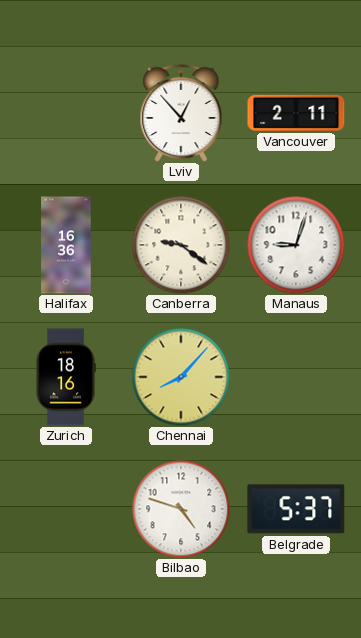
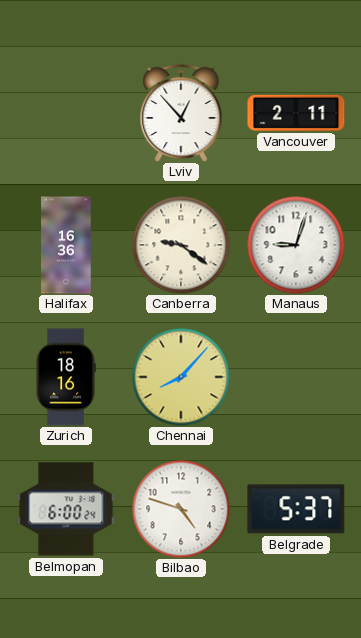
Belmopan: none -> 6:00
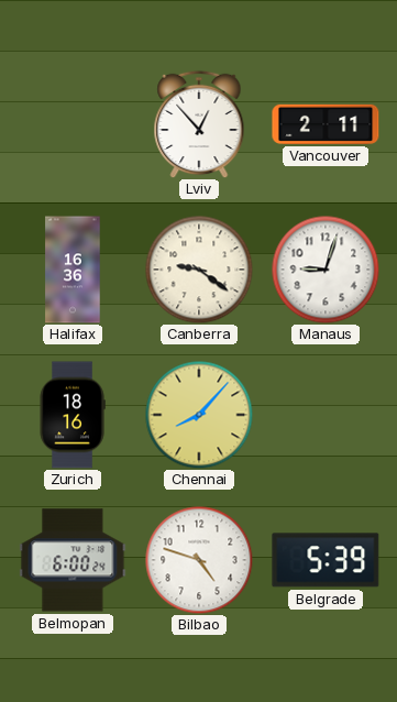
Belgrade: 5:37 -> 5:39
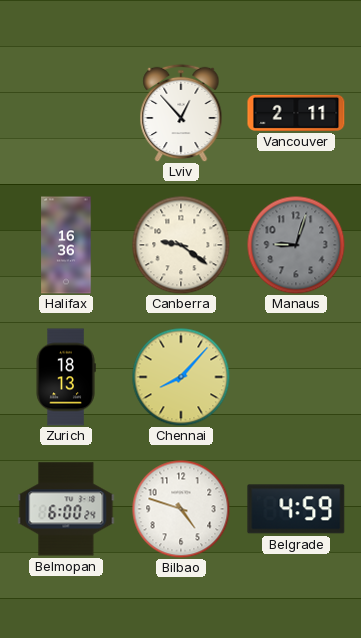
Manaus dial: white -> grey
Zurich: 18:16 -> 18:13
Belgrade: 5:39 -> 4:59
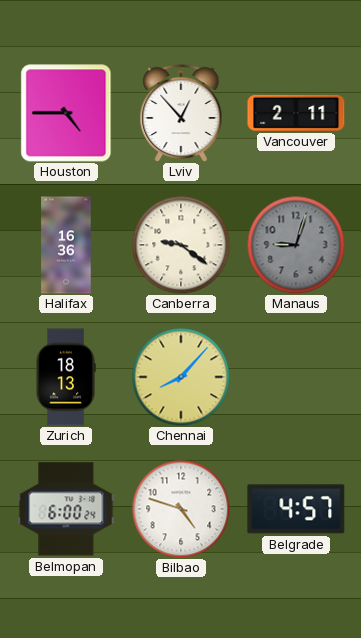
Houston: none -> 4:45
Belgrade: 4:59 -> 4:57
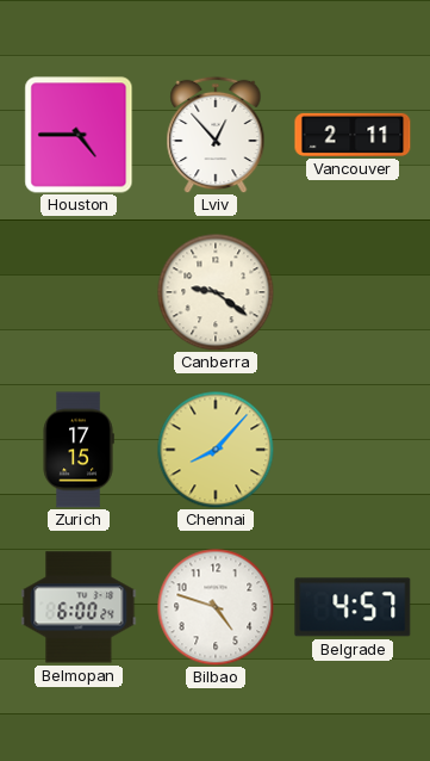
Halifax: 16:36 -> none
Manaus: 9:03 -> none
Zurich: 18:13 -> 17:15
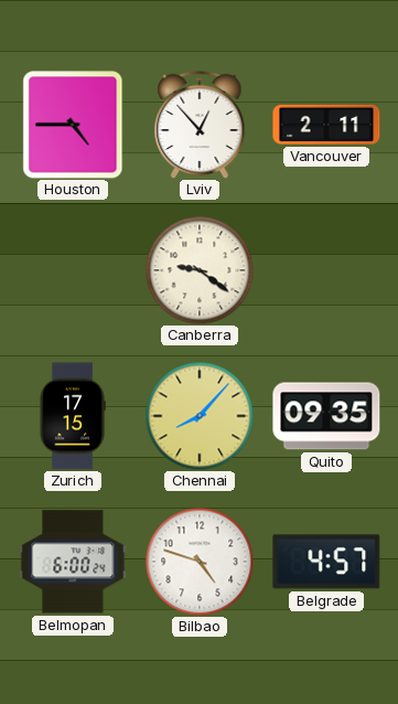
Quito: none -> 09:35
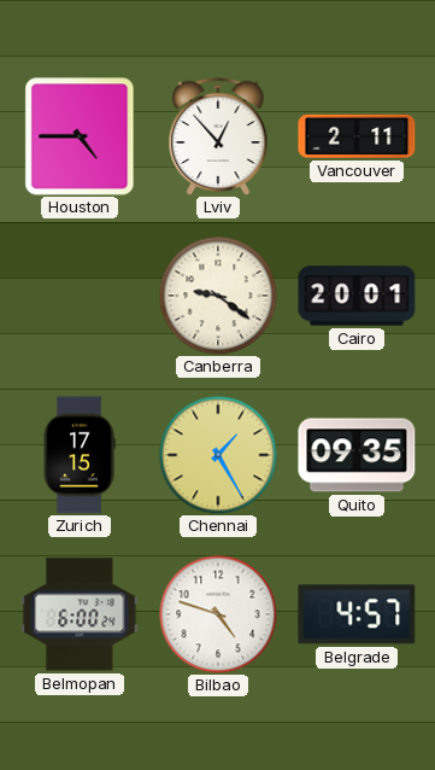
Cairo: none -> 20:01
Chennai: 8:07 -> 1:25
